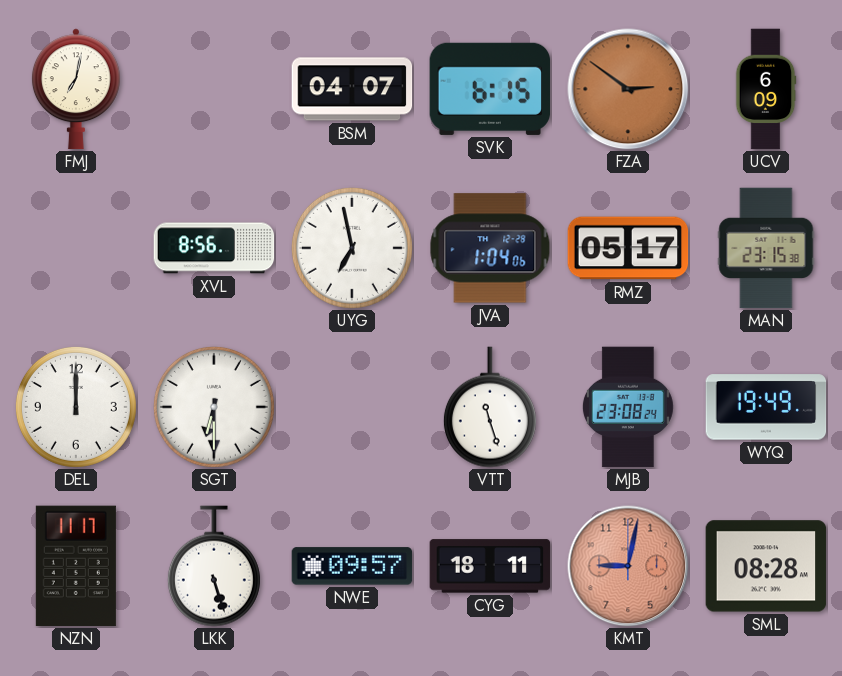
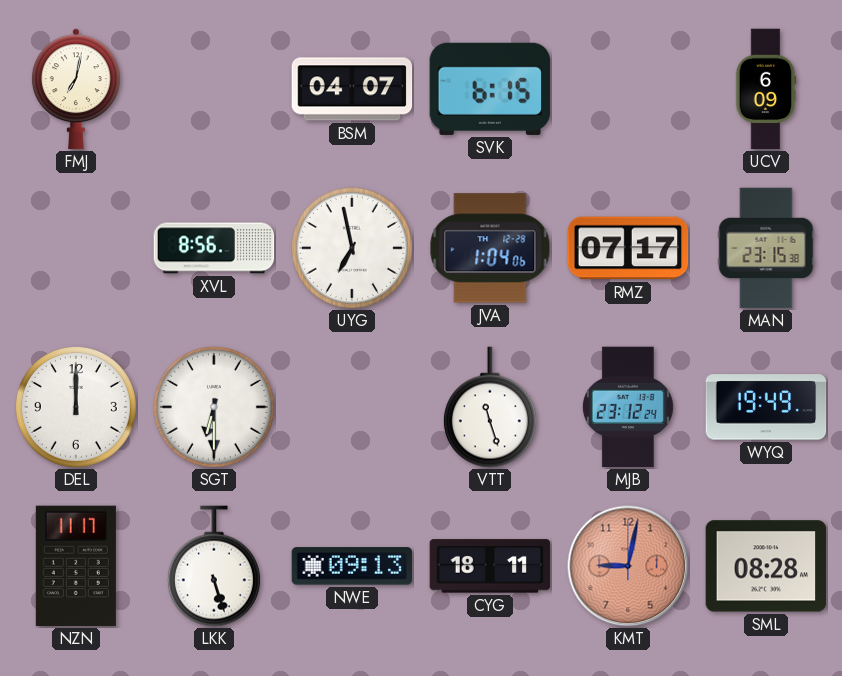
FZA: 2:51 -> none
RMZ: 05:17 -> 07:17
MJB: 23:08 -> 23:12
NWE: 09:57 -> 09:13
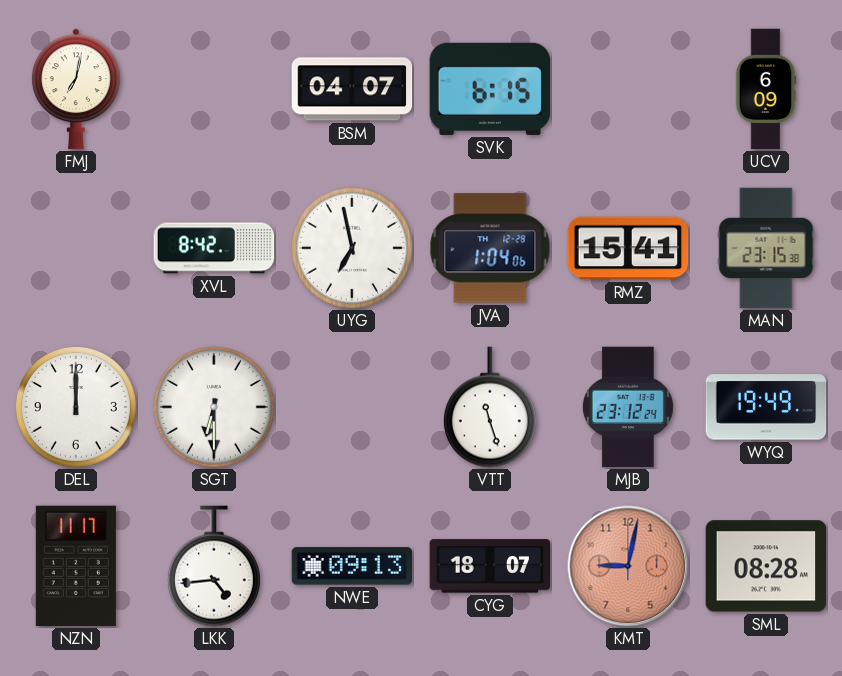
XVL: 8:56 -> 8:42
RMZ: 07:17 -> 15:41
LKK: 5:27 -> 4:44
CYG: 18:11 -> 18:07
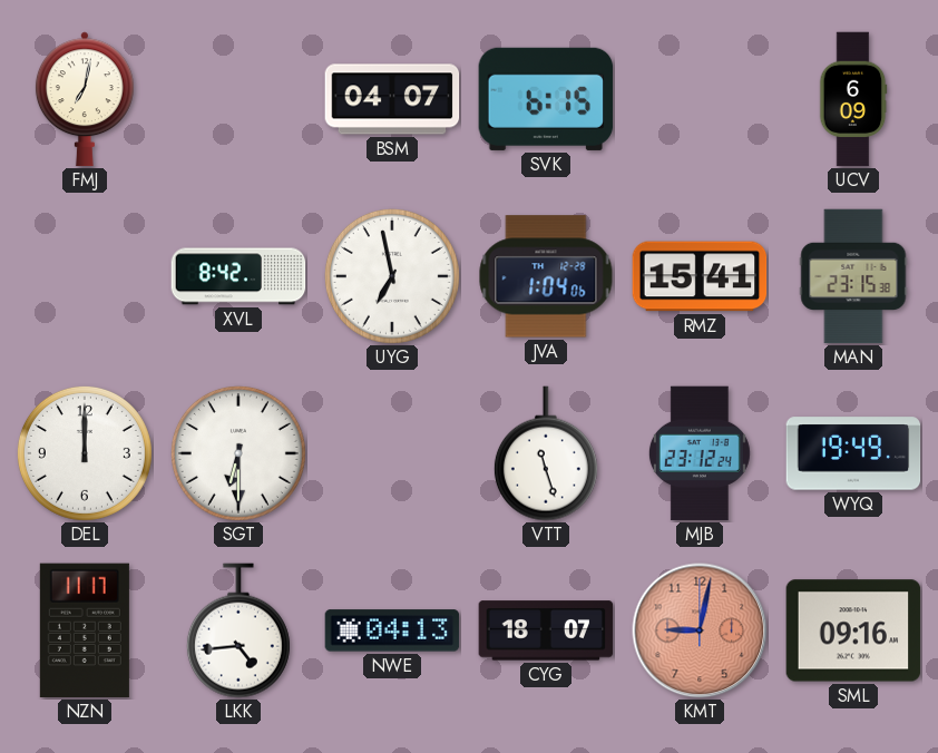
NWE: 09:13 -> 04:13
SML: 08:28 -> 09:16
